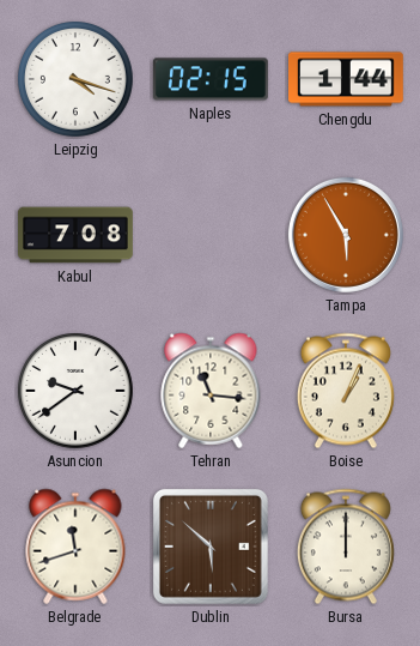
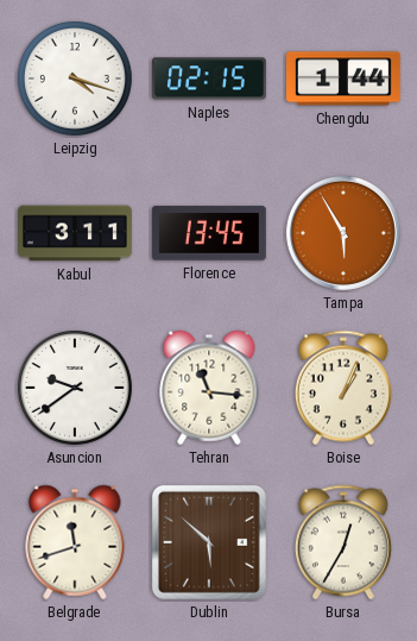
Kabul: 7:08 -> 3:11
Florence: none -> 13:45
Bursa: 12:00 -> 12:35
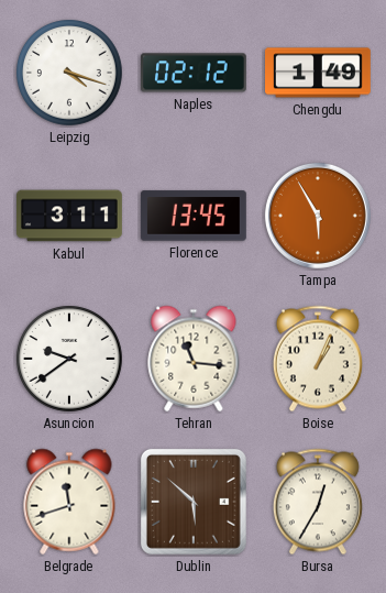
Naples: 02:15 -> 02:12
Chengdu: 1:44 -> 1:49
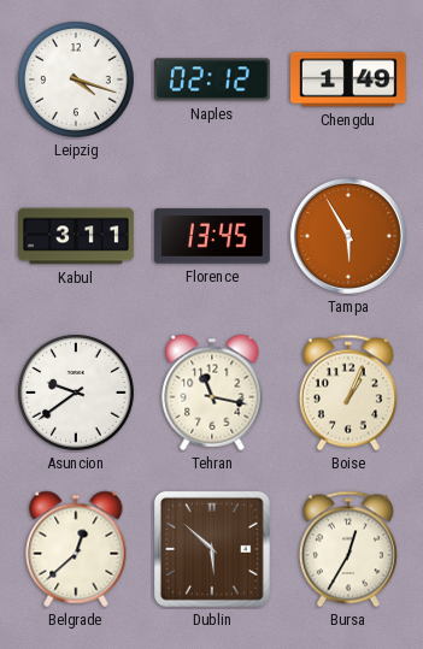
Tehran: 11:16 -> 11:17
Belgrade: 11:42 -> 12:38
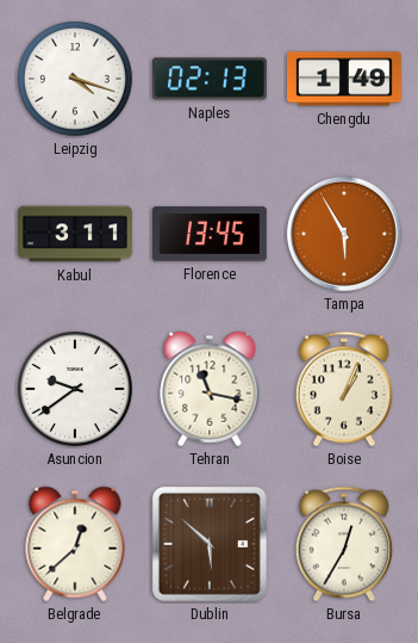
Naples: 02:12 -> 02:13
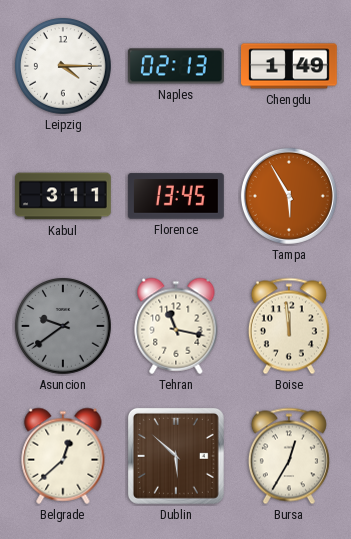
Leipzig: 4:18 -> 4:15
Asuncion dial: white -> grey
Boise: 1:04 -> 11:59
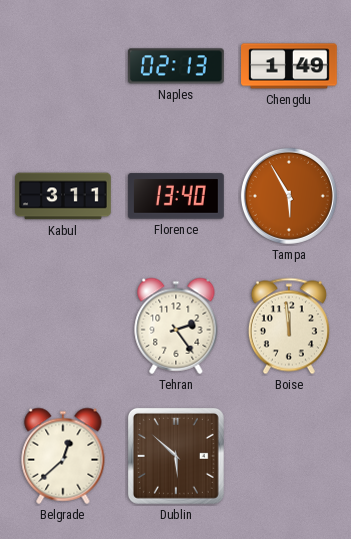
Leipzig: 4:15 -> none
Florence: 13:45 -> 13:40
Asuncion: 9:39 -> none
Tehran: 11:17 -> 2:24
Bursa: 12:35 -> none
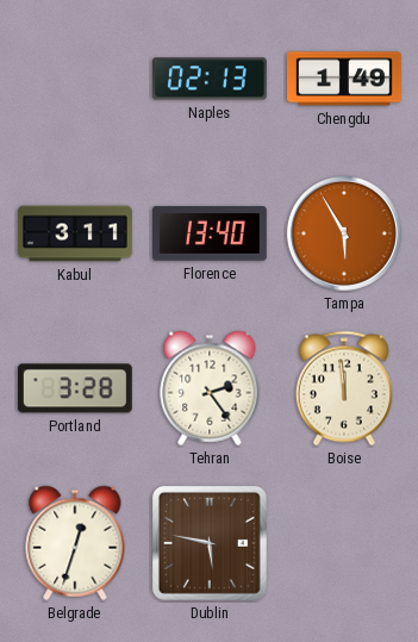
Portland: none -> 3:28
Belgrade: 12:38 -> 12:33
Dublin: 5:52 -> 5:47
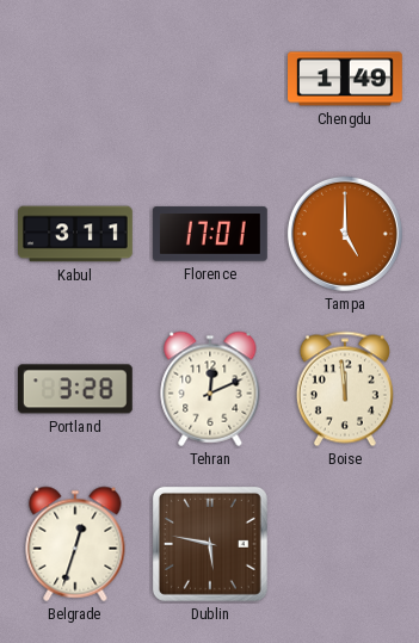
Naples: 02:13 -> none
Florence: 13:40 -> 17:01
Tampa: 5:55 -> 5:00
Tehran: 2:24 -> 12:11
